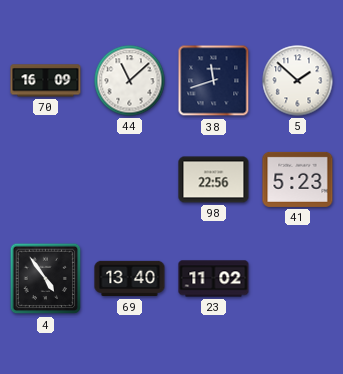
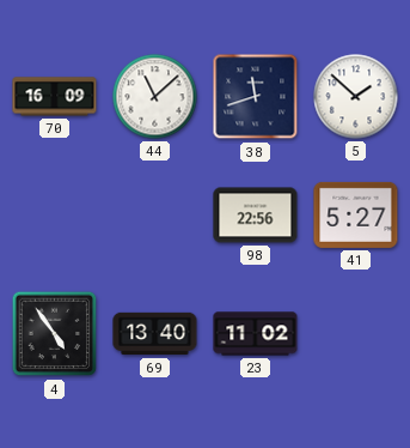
41: 5:23 -> 5:27
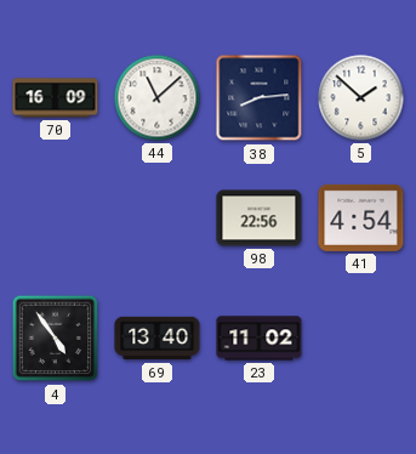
38: 11:42 -> 8:14
41: 5:27 -> 4:54
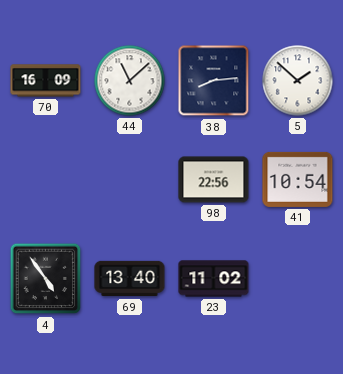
41: 4:54 -> 10:54
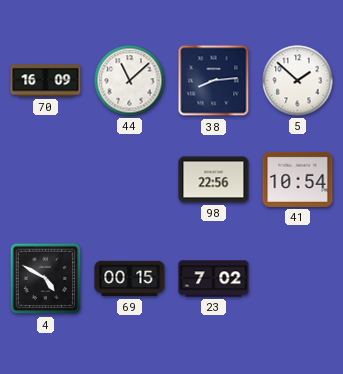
4: 4:54 -> 4:50
69: 13:40 -> 00:15
23: 11:02 -> 7:02
